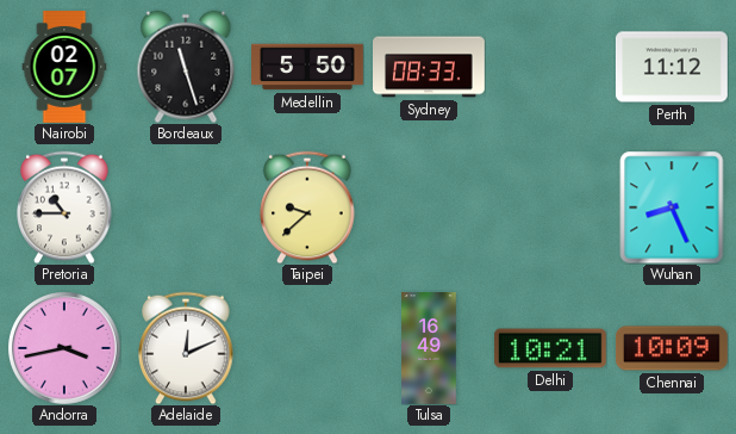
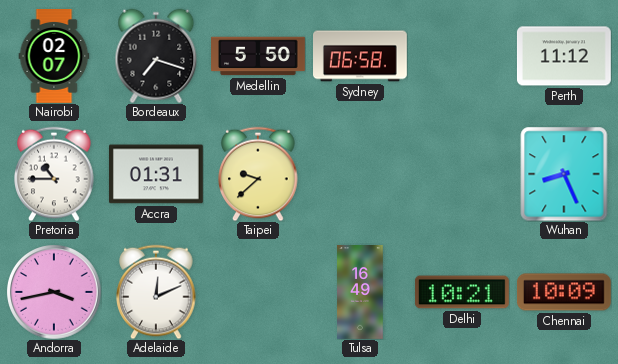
Bordeaux: 11:27 -> 7:18
Sydney: 08:33 -> 06:58
Accra: none -> 01:31
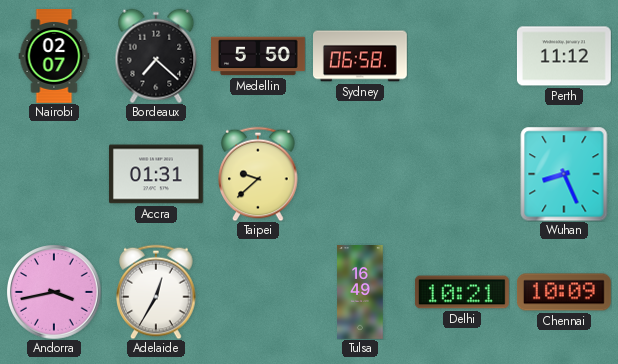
Bordeaux: 7:18 -> 7:22
Pretoria: 10:45 -> none
Adelaide: 12:11 -> 12:35
